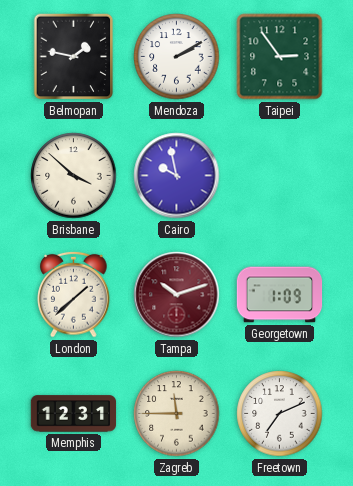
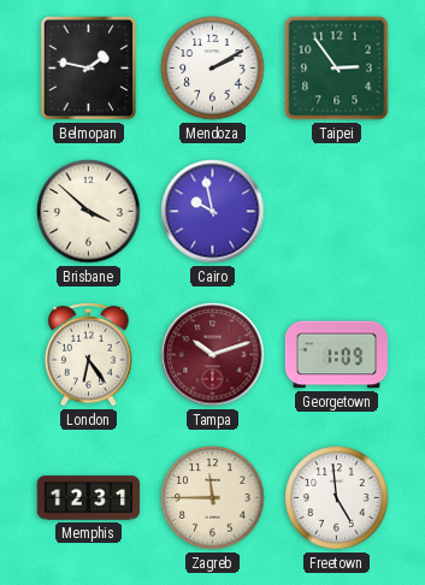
London: 1:38 -> 6:24
Freetown: 7:11 -> 4:59
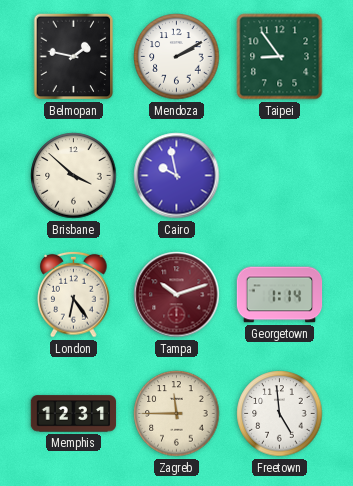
Taipei: 2:54 -> 8:54
Georgetown: 1:09 -> 1:14
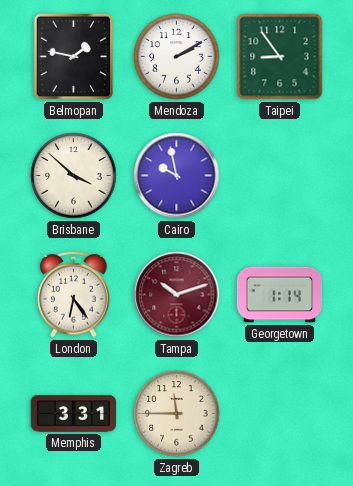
Memphis: 12:31 -> 3:31
Freetown: 4:59 -> none
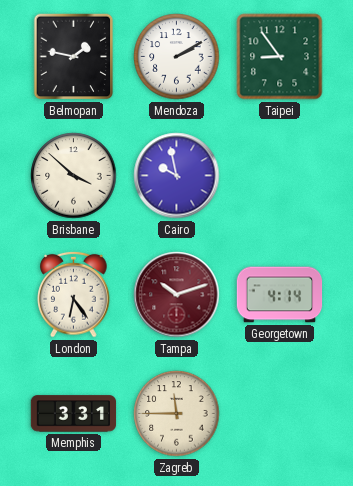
Georgetown: 1:14 -> 4:14
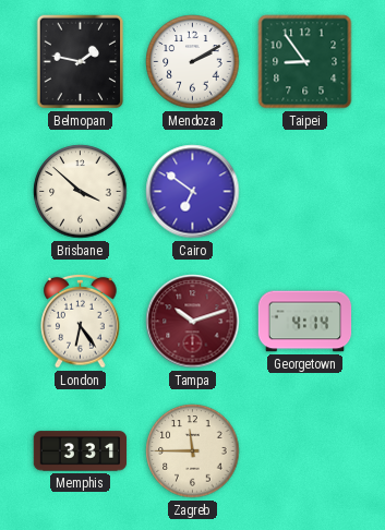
Cairo: 9:58 -> 6:51
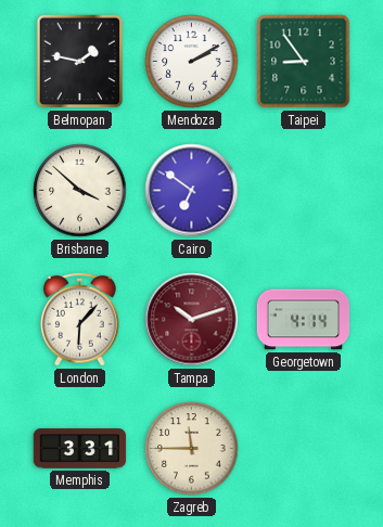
London: 6:24 -> 6:07
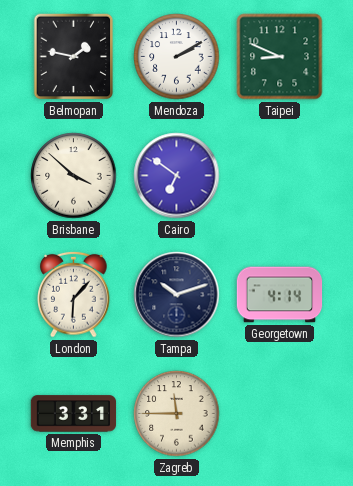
Taipei: 8:54 -> 8:49
Tampa dial: burgundy -> navy
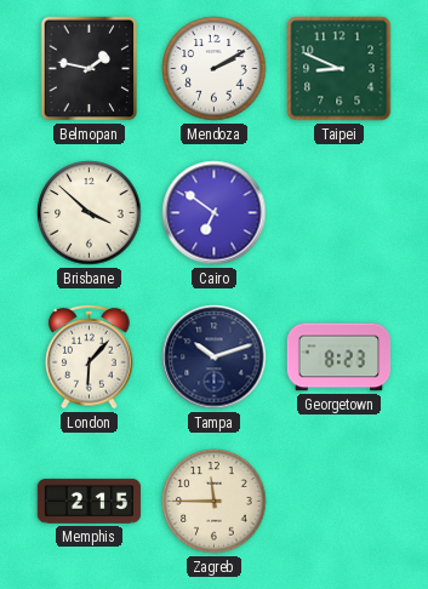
Georgetown: 4:14 -> 8:23
Memphis: 3:31 -> 2:15
